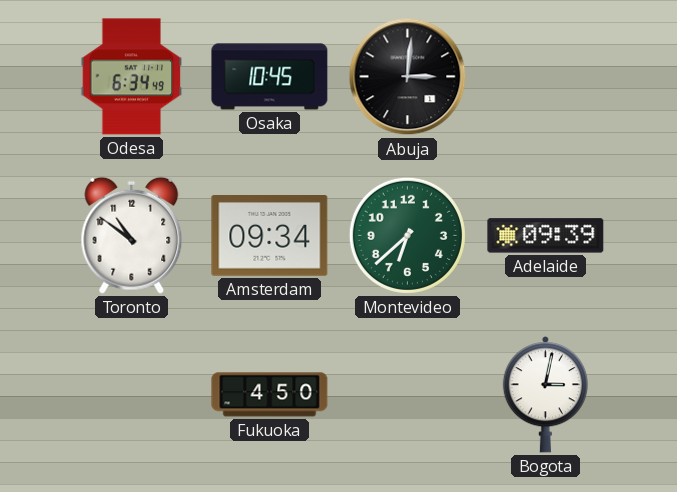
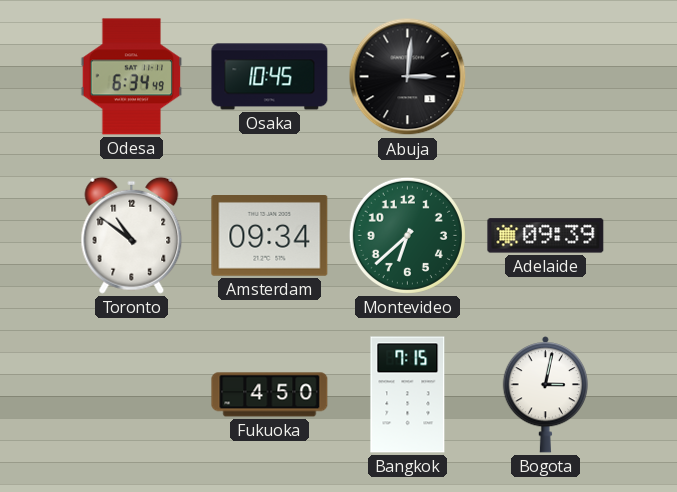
Bangkok: none -> 7:15
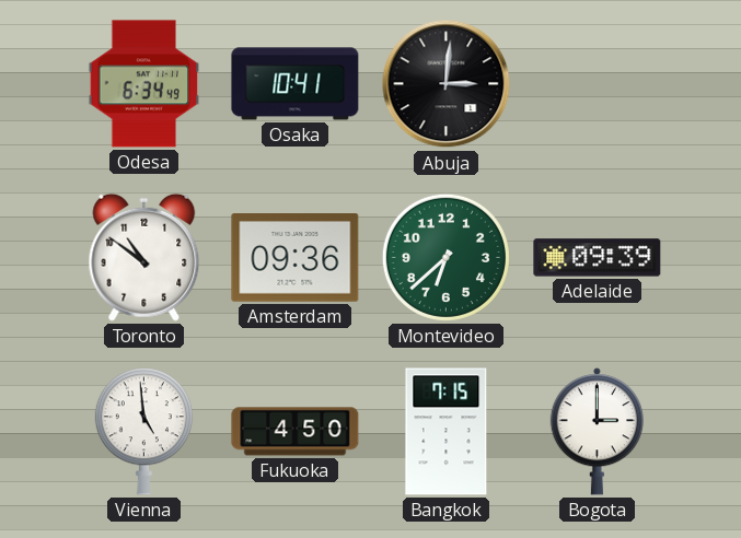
Osaka: 10:45 -> 10:41
Amsterdam: 09:34 -> 09:36
Vienna: none -> 4:59
Bogota: 3:02 -> 3:00
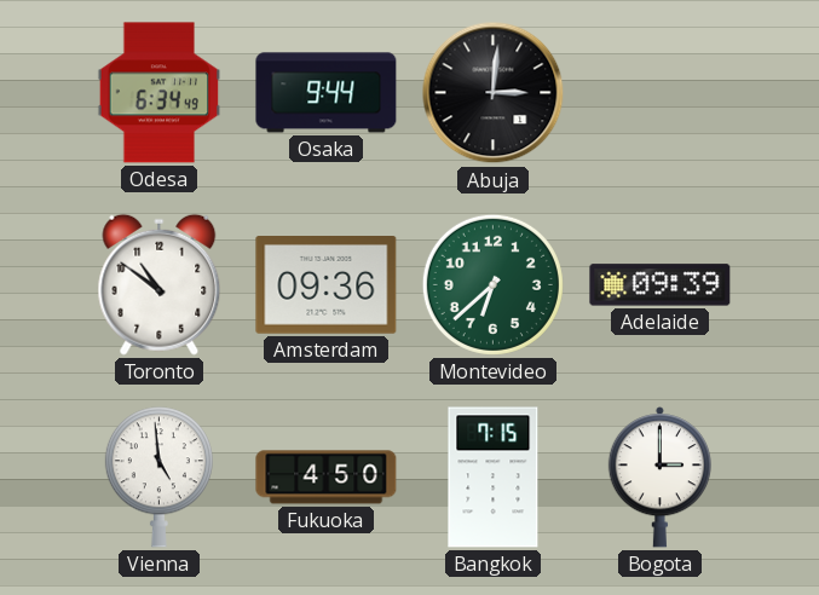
Osaka: 10:41 -> 9:44
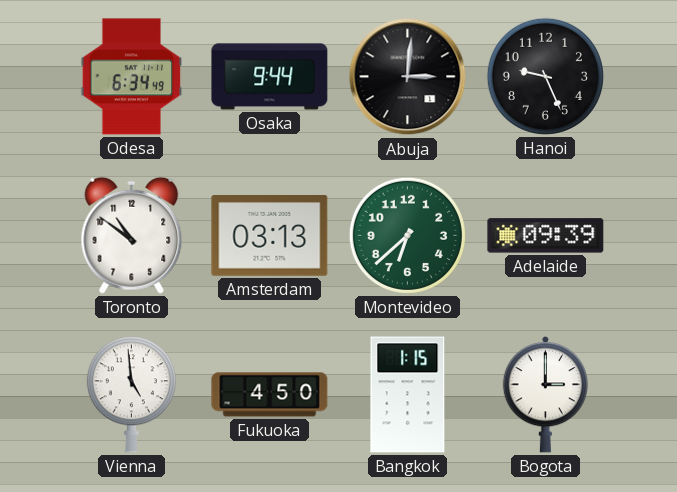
Hanoi: none -> 9:26
Amsterdam: 09:36 -> 03:13
Bangkok: 7:15 -> 1:15
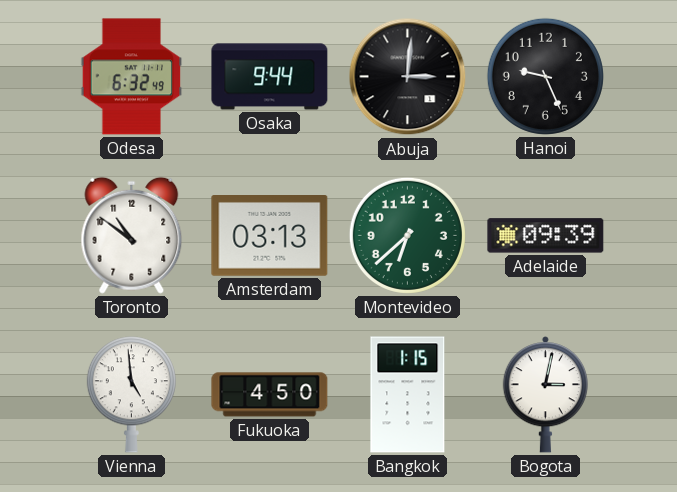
Odesa: 6:34 -> 6:32
Bogota: 3:00 -> 3:02
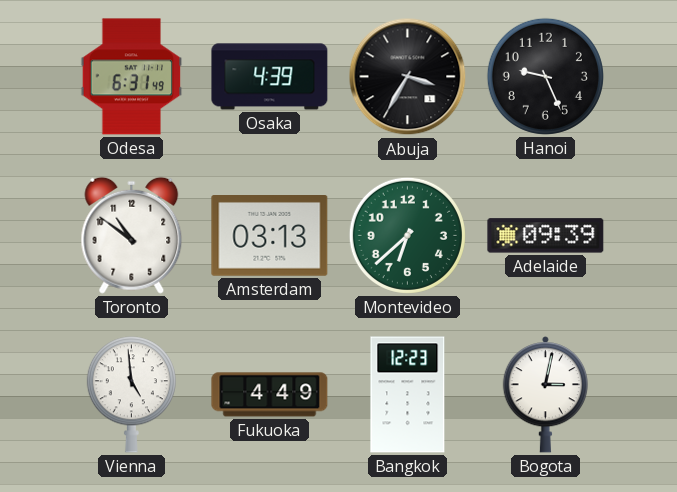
Odesa: 6:32 -> 6:31
Osaka: 9:44 -> 4:39
Abuja: 3:01 -> 3:35
Fukuoka: 4:50 -> 4:49
Bangkok: 1:15 -> 12:23
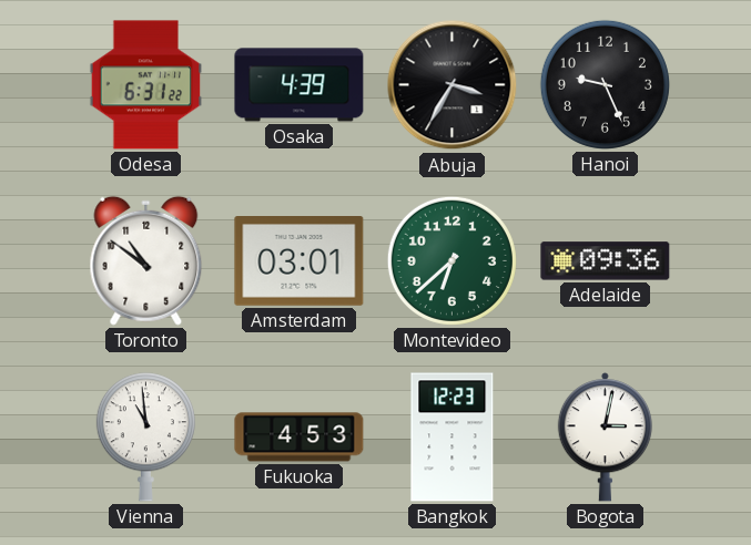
Odesa: 6:31:49 -> 6:31:22
Amsterdam: 03:13 -> 03:01
Adelaide: 09:39 -> 09:36
Vienna: 4:59 -> 10:59
Fukuoka: 4:49 -> 4:53
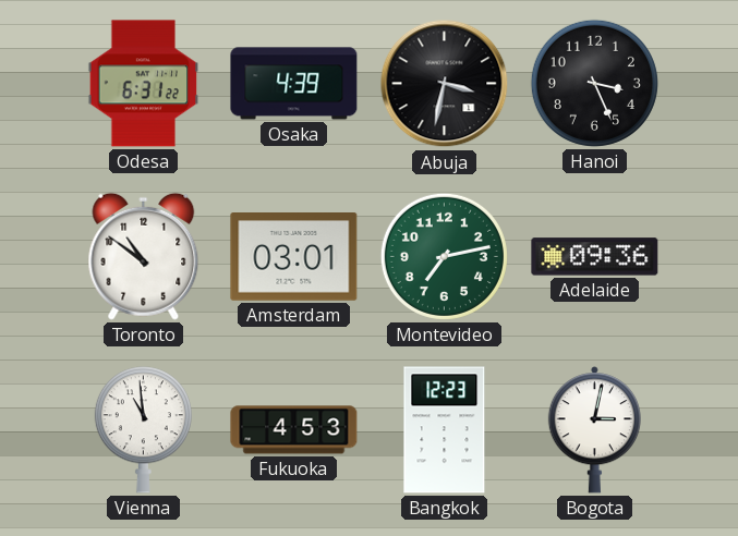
Abuja: 3:35 -> 3:32
Hanoi: 9:26 -> 3:26
Montevideo: 6:38 -> 7:13
